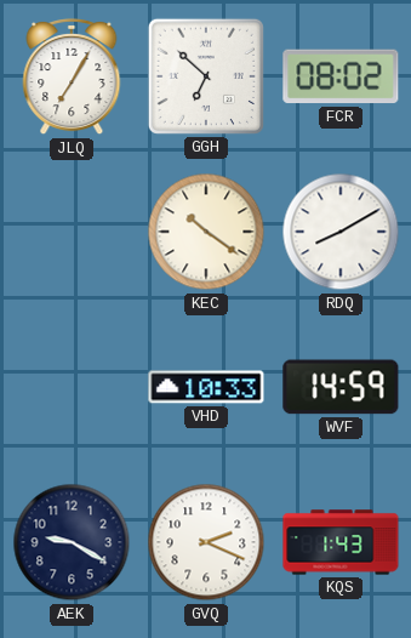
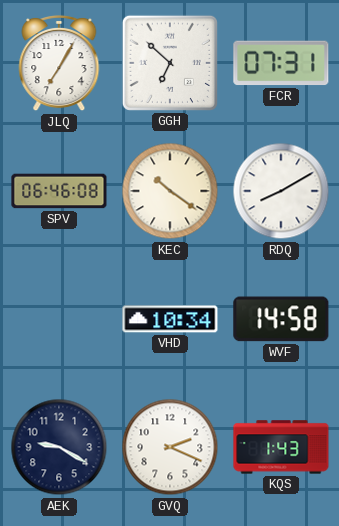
FCR: 08:02 -> 07:31
SPV: none -> 06:46
VHD: 10:33 -> 10:34
WVF: 14:59 -> 14:58
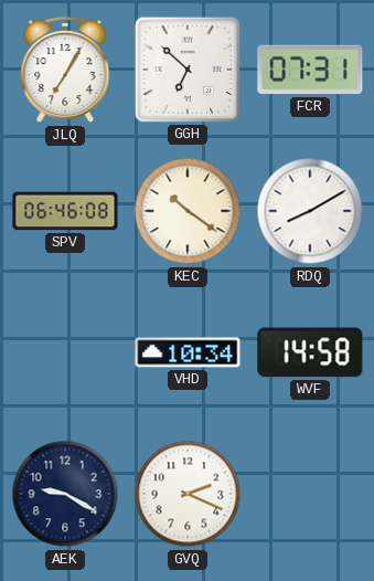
KQS: 1:43 -> none
